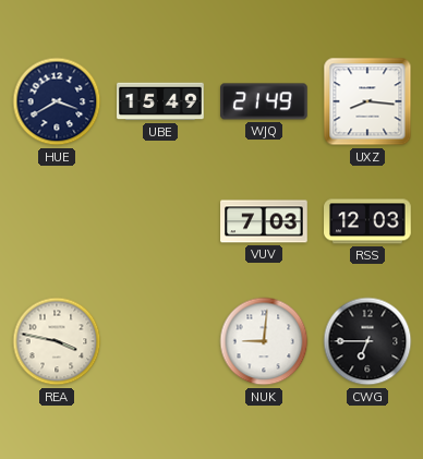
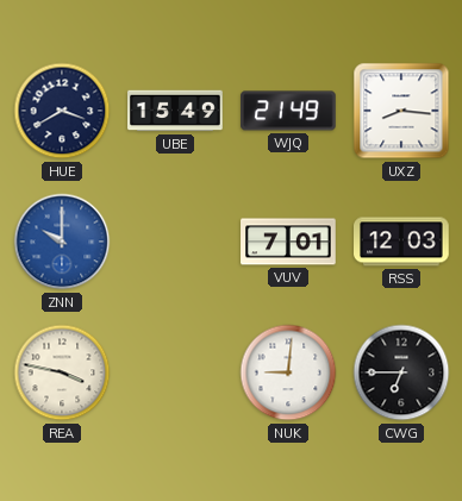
ZNN: none -> 10:00
VUV: 7:03 -> 7:01
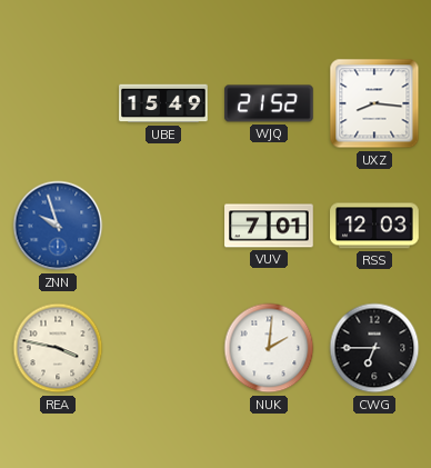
HUE: 3:40 -> none
WJQ: 21:49 -> 21:52
ZNN: 10:00 -> 9:57
NUK: 9:01 -> 2:01
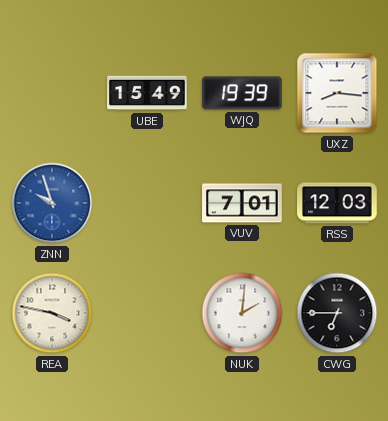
WJQ: 21:52 -> 19:39
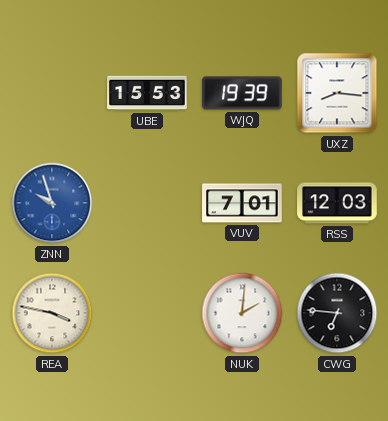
UBE: 15:49 -> 15:53
CWG: 6:45 -> 6:46
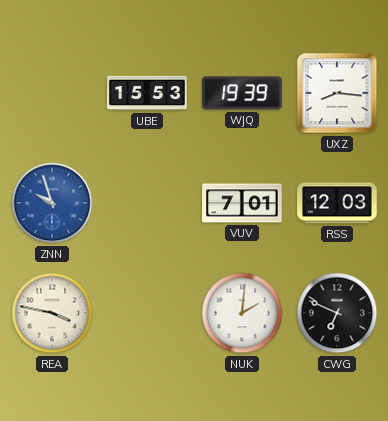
CWG: 6:46 -> 6:49
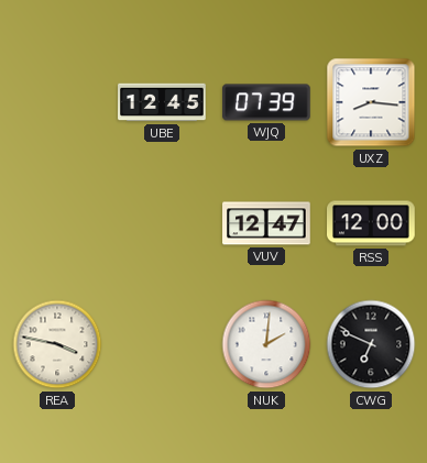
UBE: 15:53 -> 12:45
WJQ: 19:39 -> 07:39
ZNN: 9:57 -> none
VUV: 7:01 -> 12:47
RSS: 12:03 -> 12:00
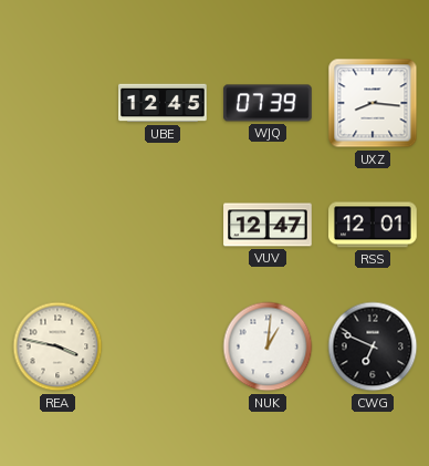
RSS: 12:00 -> 12:01
NUK: 2:01 -> 1:01
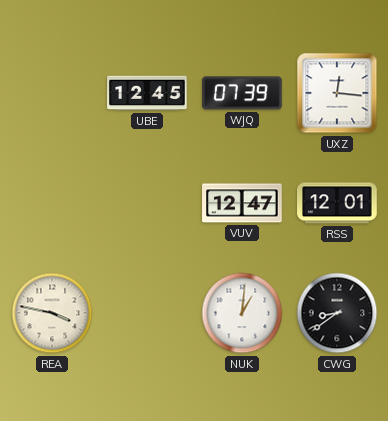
UXZ: 8:16 -> 12:16
CWG: 6:49 -> 8:39
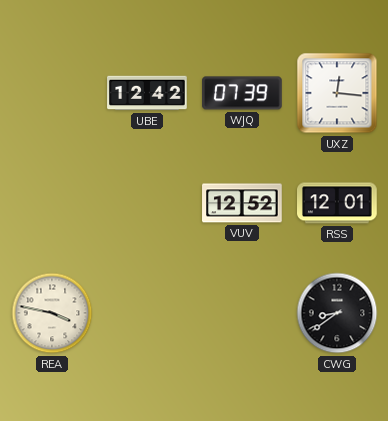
UBE: 12:45 -> 12:42
VUV: 12:47 -> 12:52
NUK: 1:01 -> none
